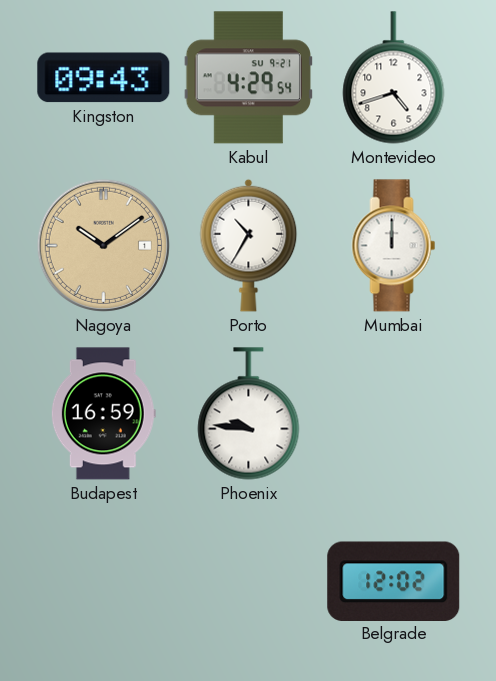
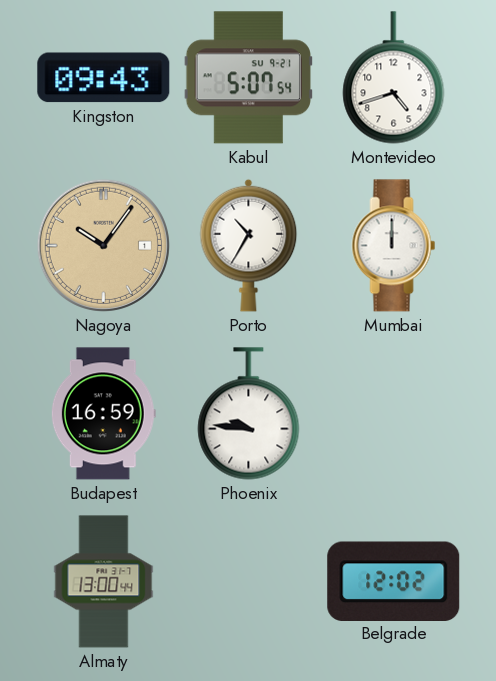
Kabul: 4:29 -> 5:07
Nagoya: 10:09 -> 10:06
Almaty: none -> 13:00
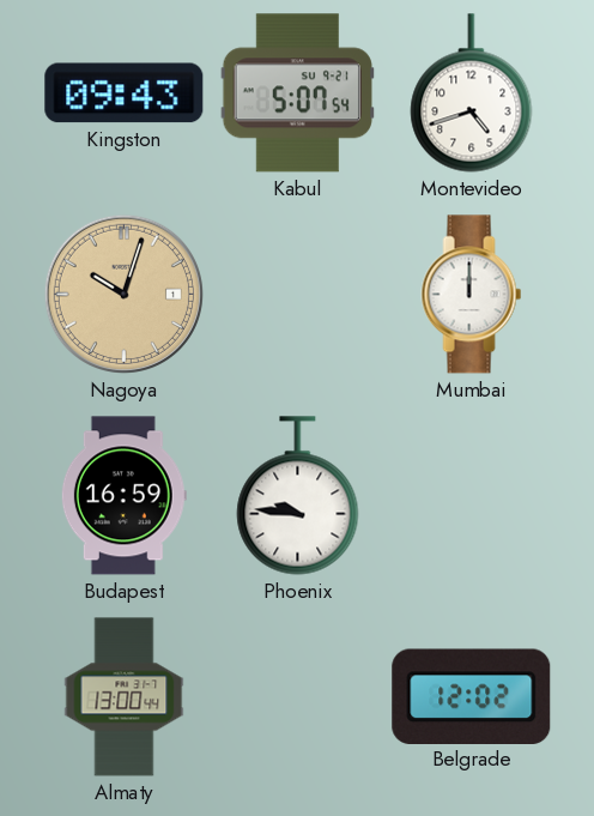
Nagoya: 10:06 -> 10:03
Porto: 10:35 -> none
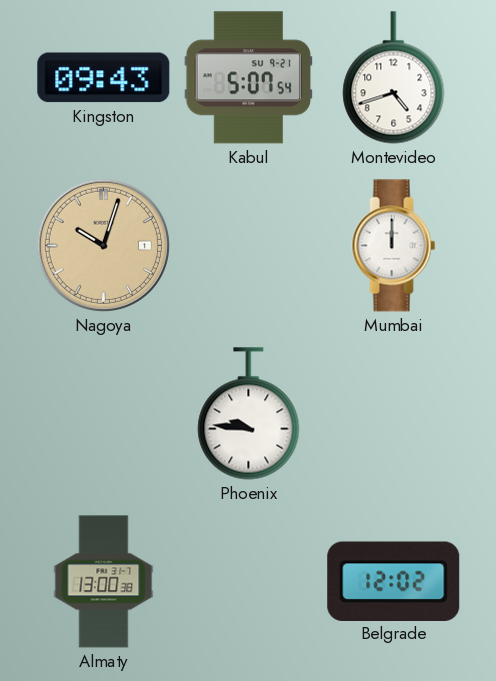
Budapest: 16:59 -> none
Almaty: 13:00:44 -> 13:00:38
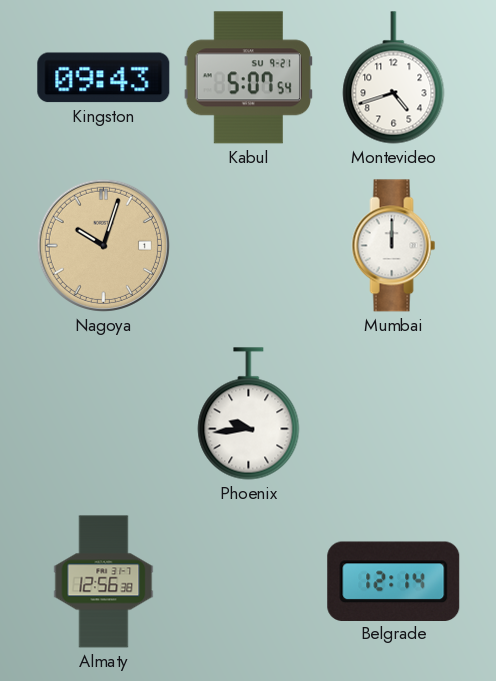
Phoenix: 9:46 -> 9:44
Almaty: 13:00 -> 12:56
Belgrade: 12:02 -> 12:14
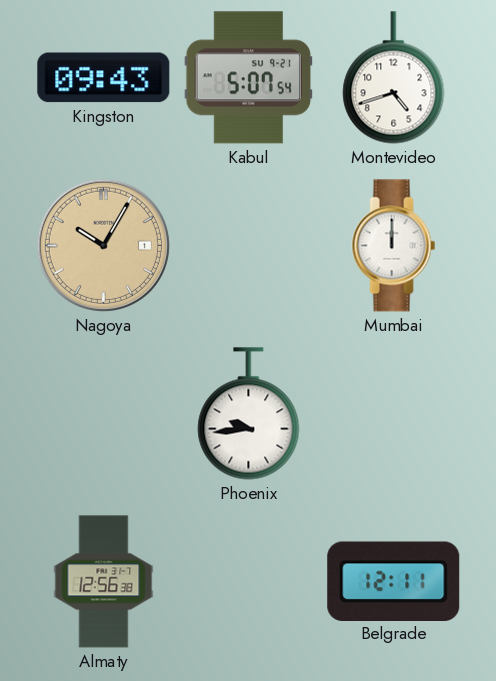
Nagoya: 10:03 -> 10:05
Belgrade: 12:14 -> 12:11
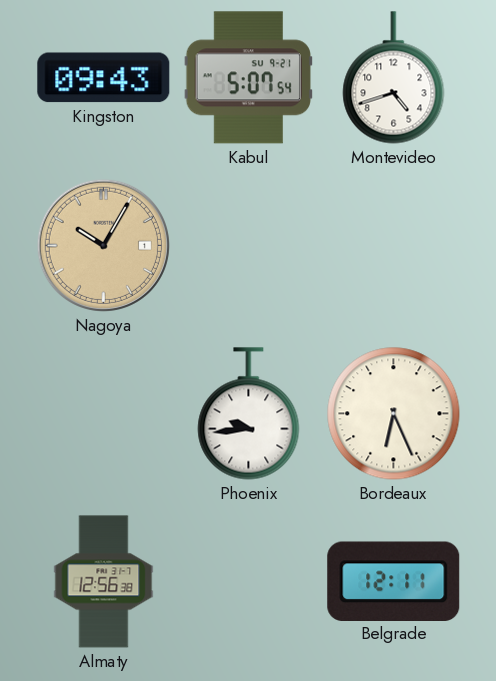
Mumbai: 12:00 -> none
Bordeaux: none -> 6:26
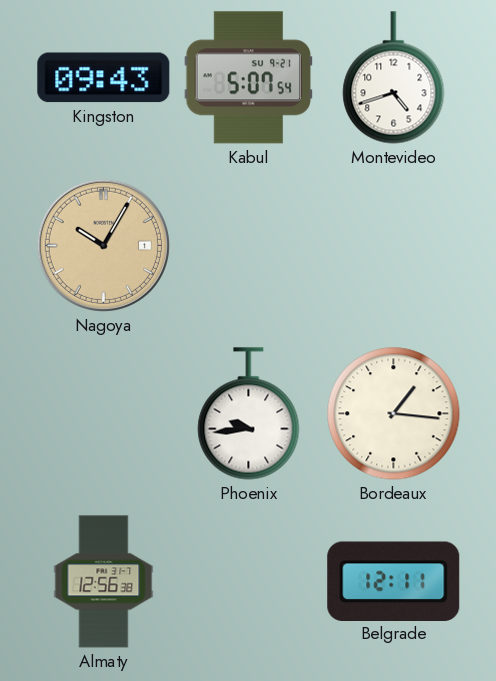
Bordeaux: 6:26 -> 1:16
